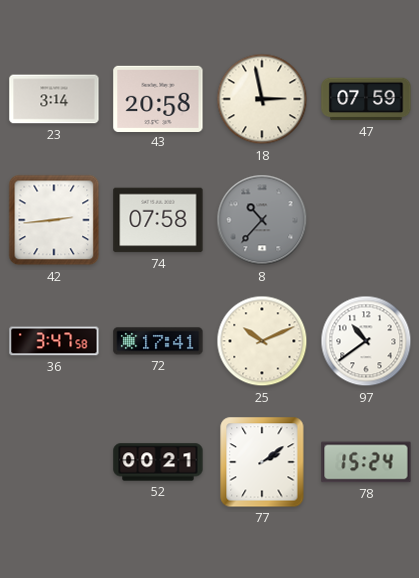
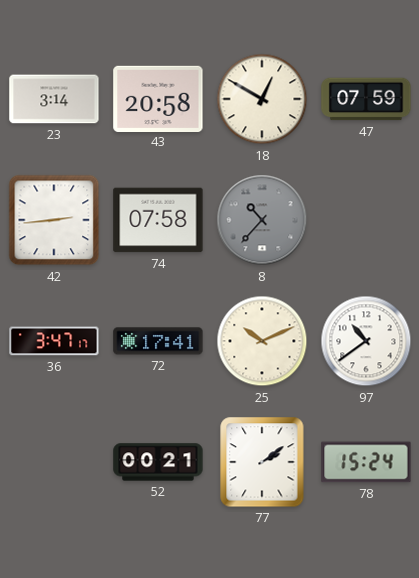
18: 2:58 -> 12:50
36: 3:47:58 -> 3:47:17
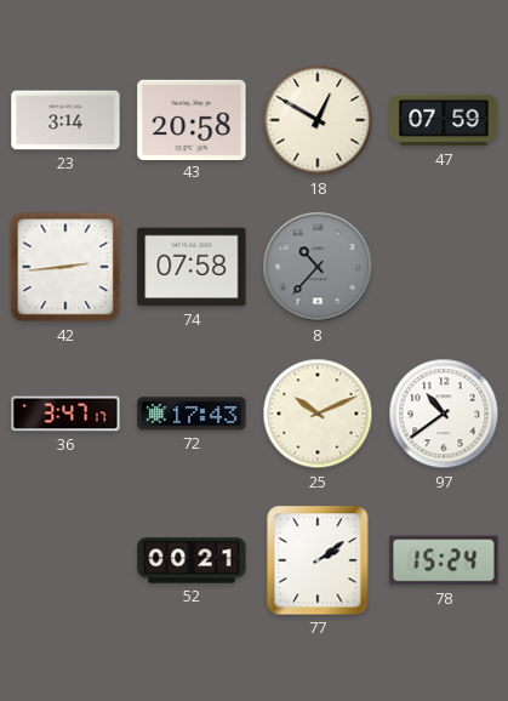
72: 17:41 -> 17:43
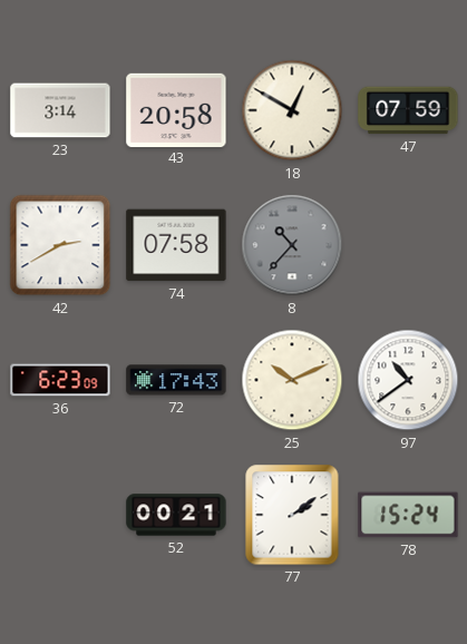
42: 2:44 -> 2:40
36: 3:47 -> 6:23
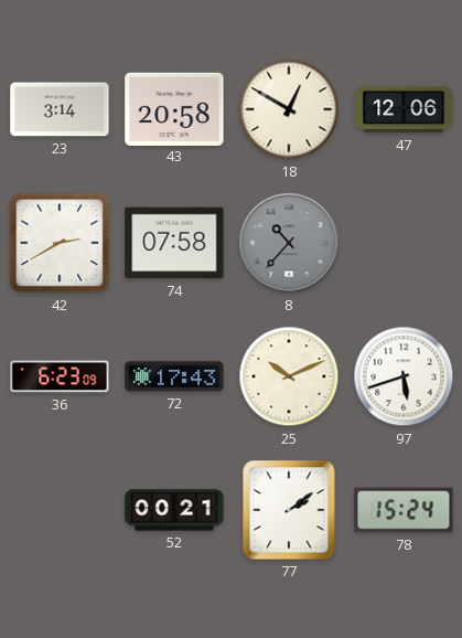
47: 07:59 -> 12:06
97: 10:39 -> 5:42
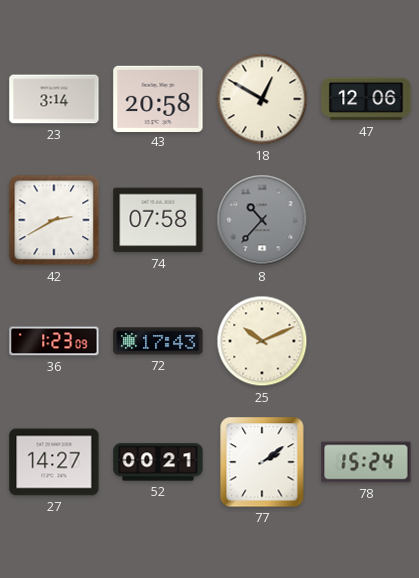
36: 6:23 -> 1:23
97: 5:42 -> none
27: none -> 14:27
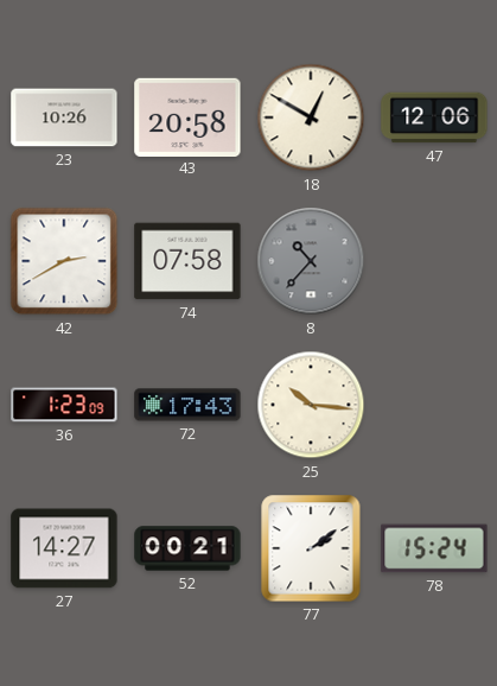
23: 3:14 -> 10:26
25: 10:11 -> 10:16
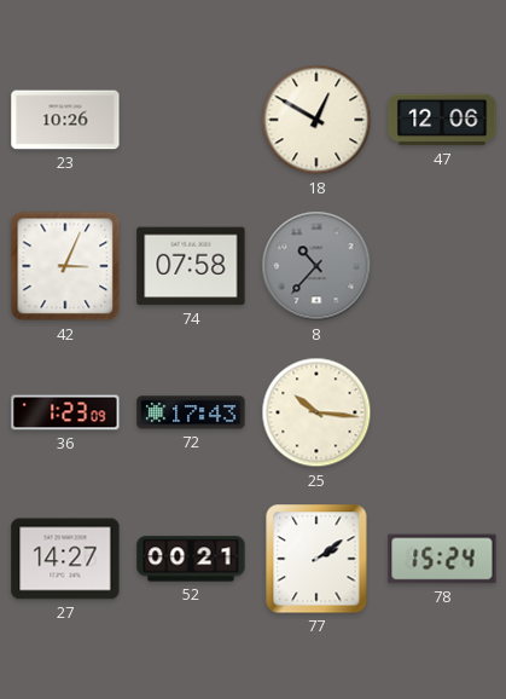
43: 20:58 -> none
42: 2:40 -> 3:04
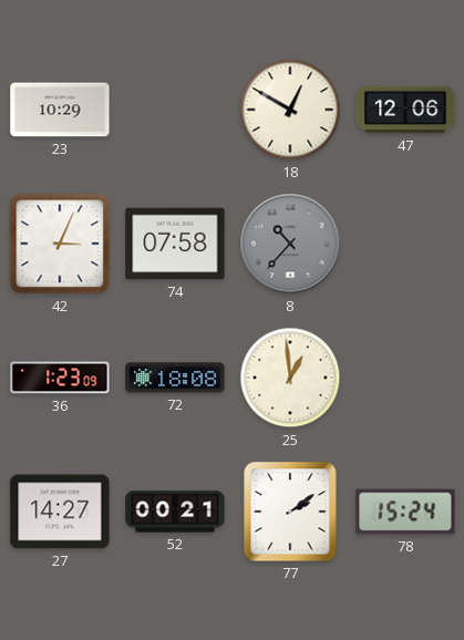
23: 10:26 -> 10:29
72: 17:43 -> 18:08
25: 10:16 -> 12:59
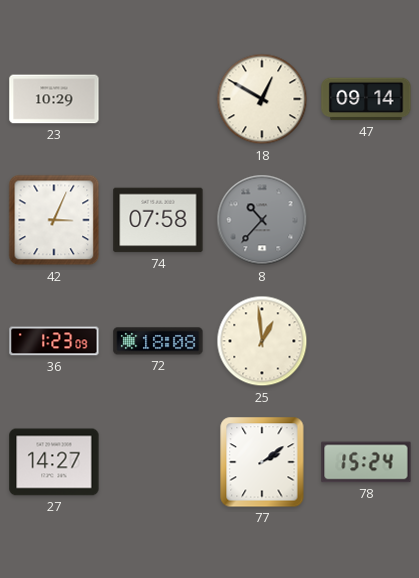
47: 12:06 -> 09:14
52: 00:21 -> none
